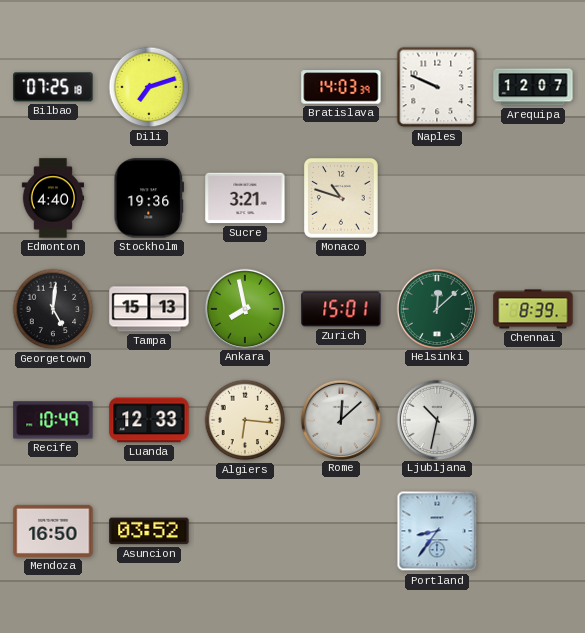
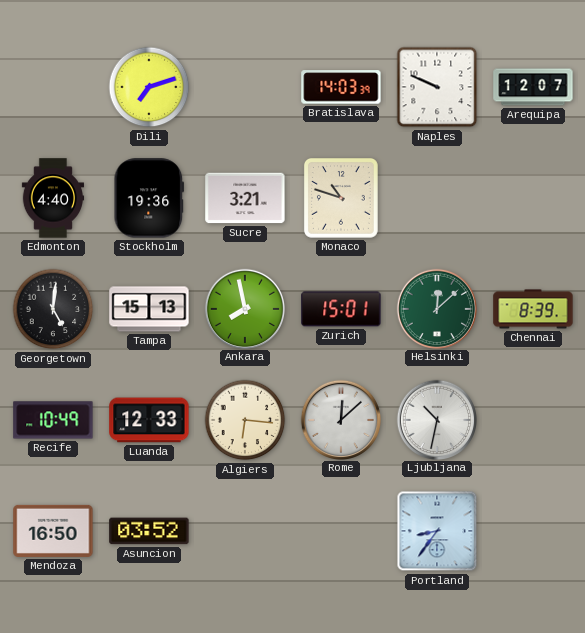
Bilbao: 07:25 -> none
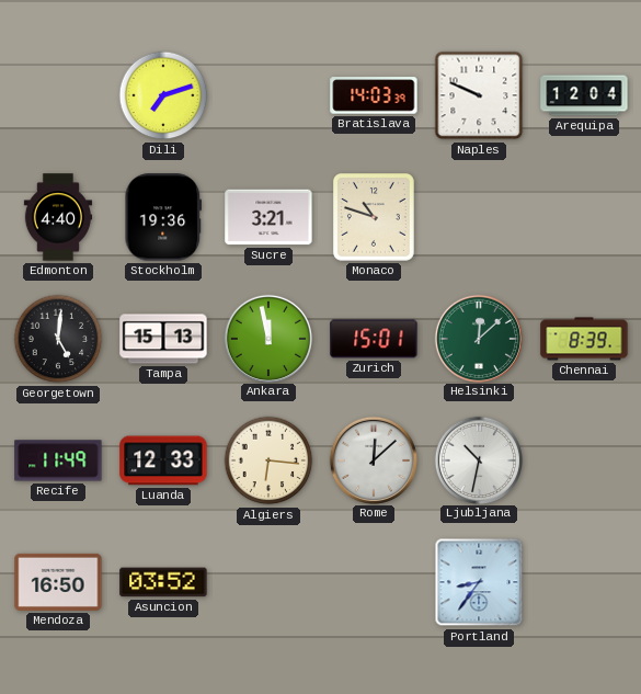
Arequipa: 12:07 -> 12:04
Ankara: 7:58 -> 11:58
Recife: 10:49 -> 11:49
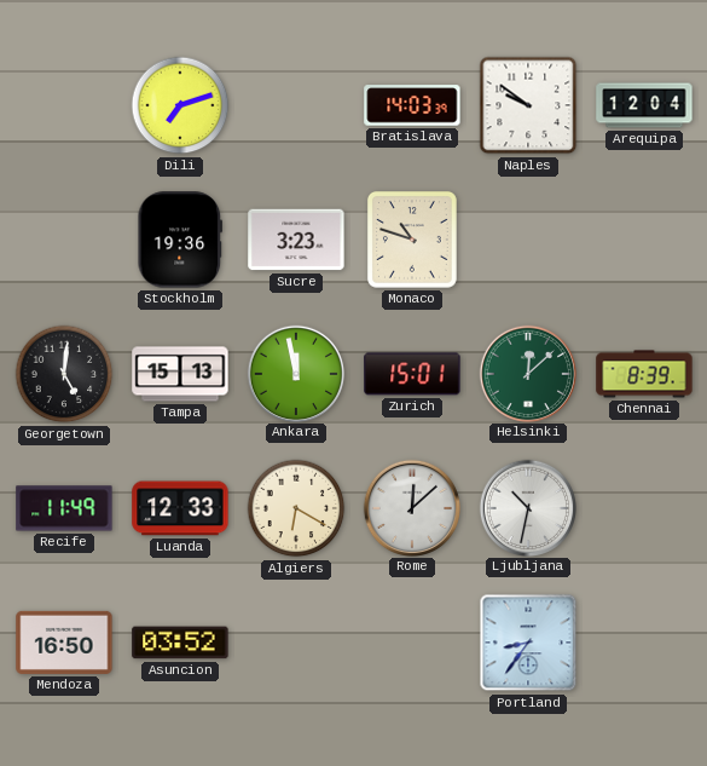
Naples: 9:49 -> 9:51
Edmonton: 4:40 -> none
Sucre: 3:21 -> 3:23
Algiers: 6:16 -> 6:20
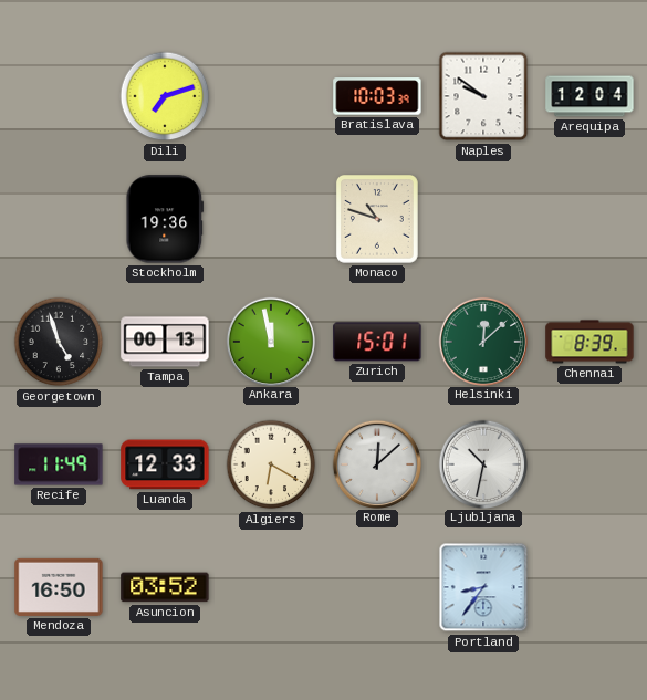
Bratislava: 14:03 -> 10:03
Sucre: 3:23 -> none
Georgetown: 5:01 -> 4:57
Tampa: 15:13 -> 00:13
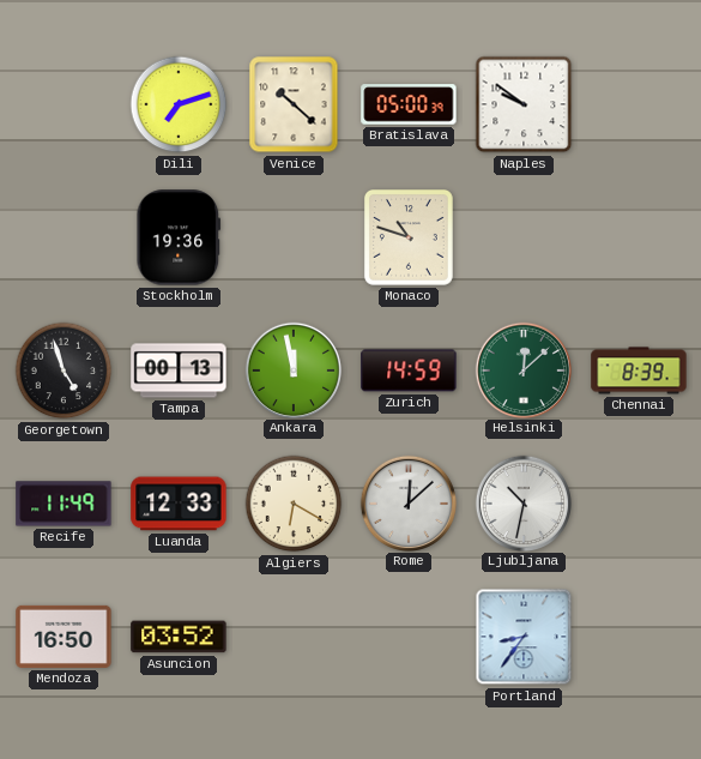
Venice: none -> 10:22
Bratislava: 10:03 -> 05:00
Arequipa: 12:04 -> none
Zurich: 15:01 -> 14:59
